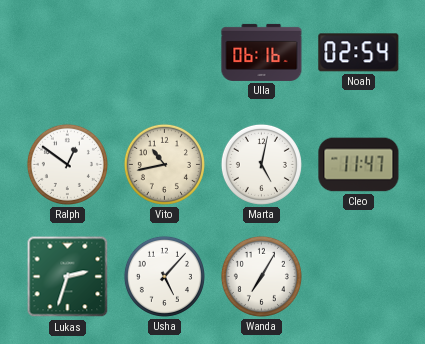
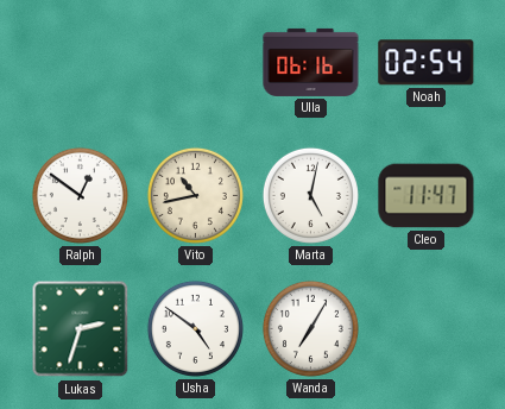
Usha: 5:07 -> 4:51
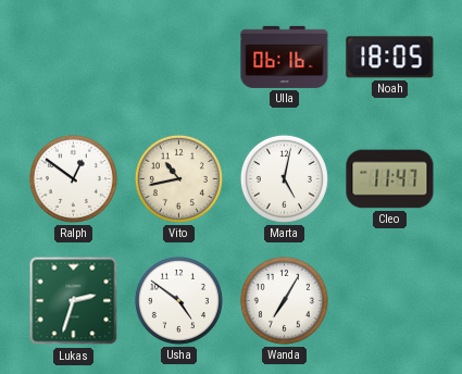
Noah: 02:54 -> 18:05
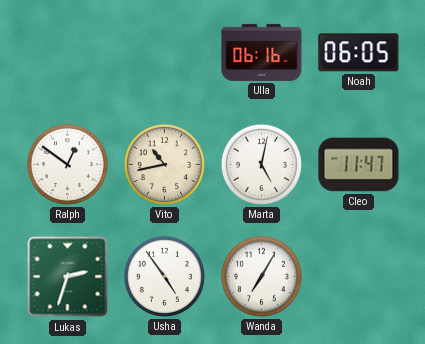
Noah: 18:05 -> 06:05
Usha: 4:51 -> 4:54
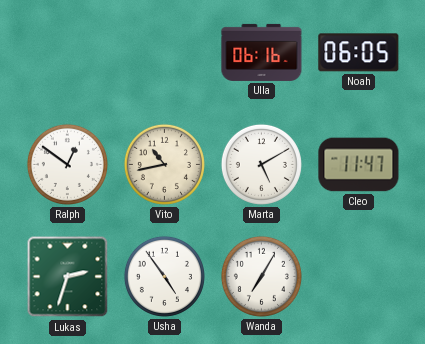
Marta: 5:02 -> 5:10
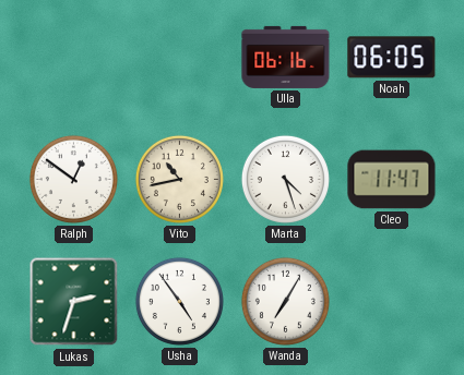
Marta: 5:10 -> 4:27
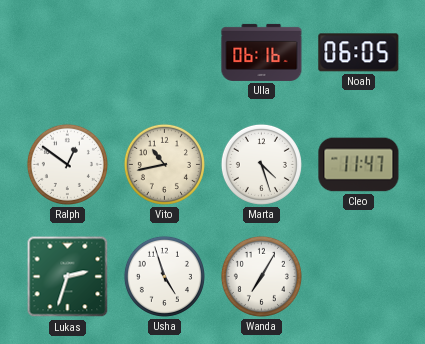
Usha: 4:54 -> 4:57
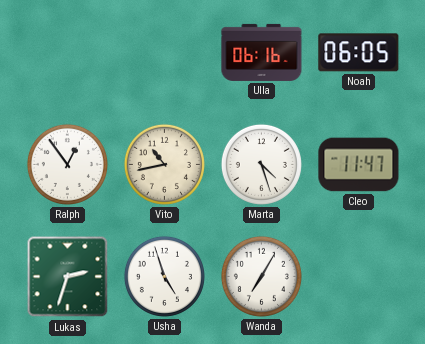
Ralph: 12:51 -> 12:54
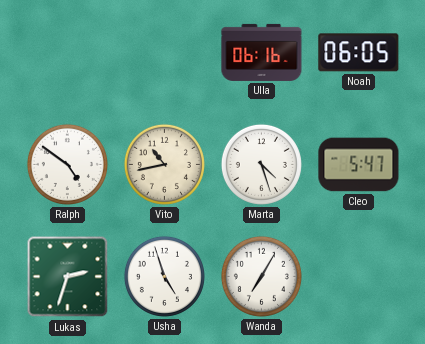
Ralph: 12:54 -> 4:51
Cleo: 11:47 -> 5:47
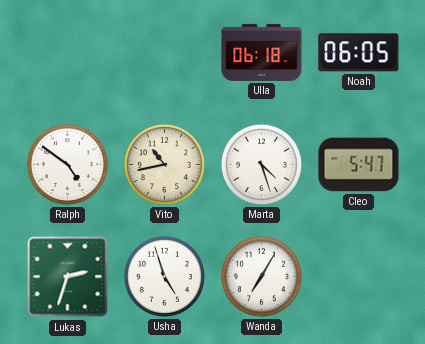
Ulla: 06:16 -> 06:18
